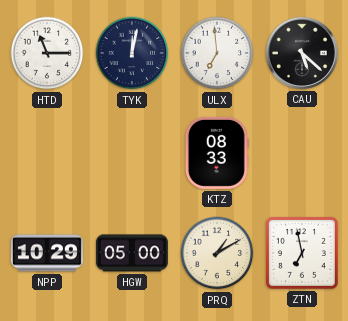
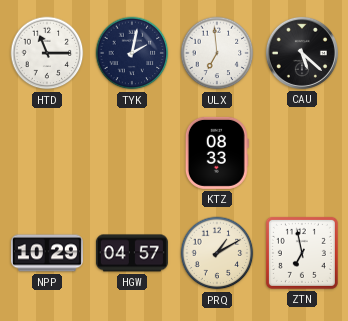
TYK: 12:02 -> 2:02
HGW: 05:00 -> 04:57
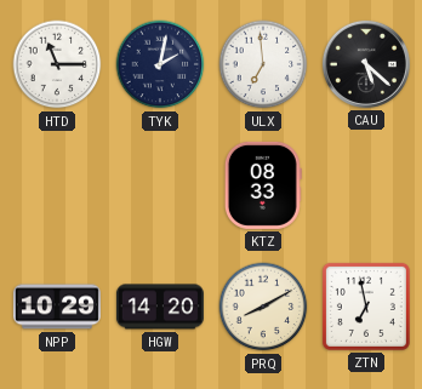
HGW: 04:57 -> 14:20
PRQ: 1:10 -> 8:10
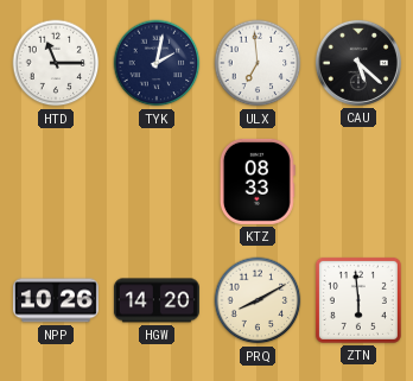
NPP: 10:29 -> 10:26
ZTN: 6:58 -> 5:59
